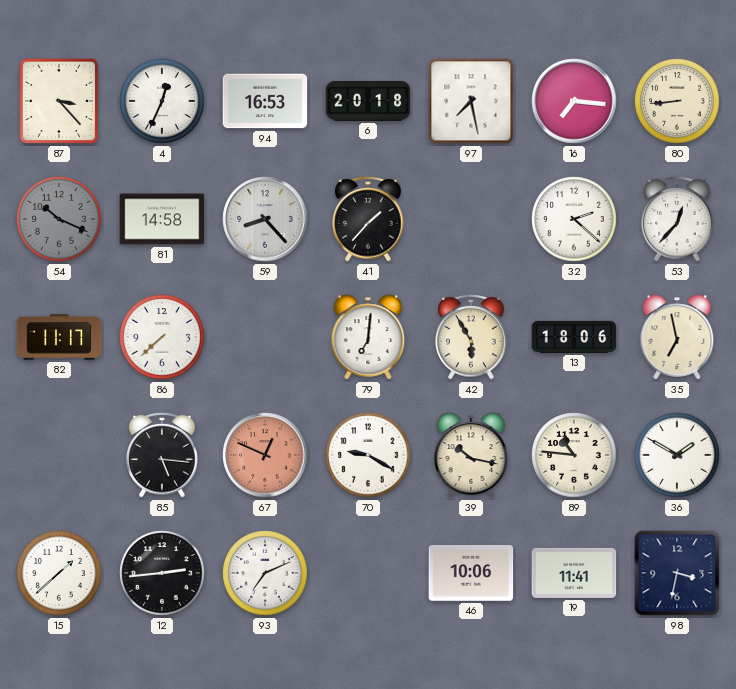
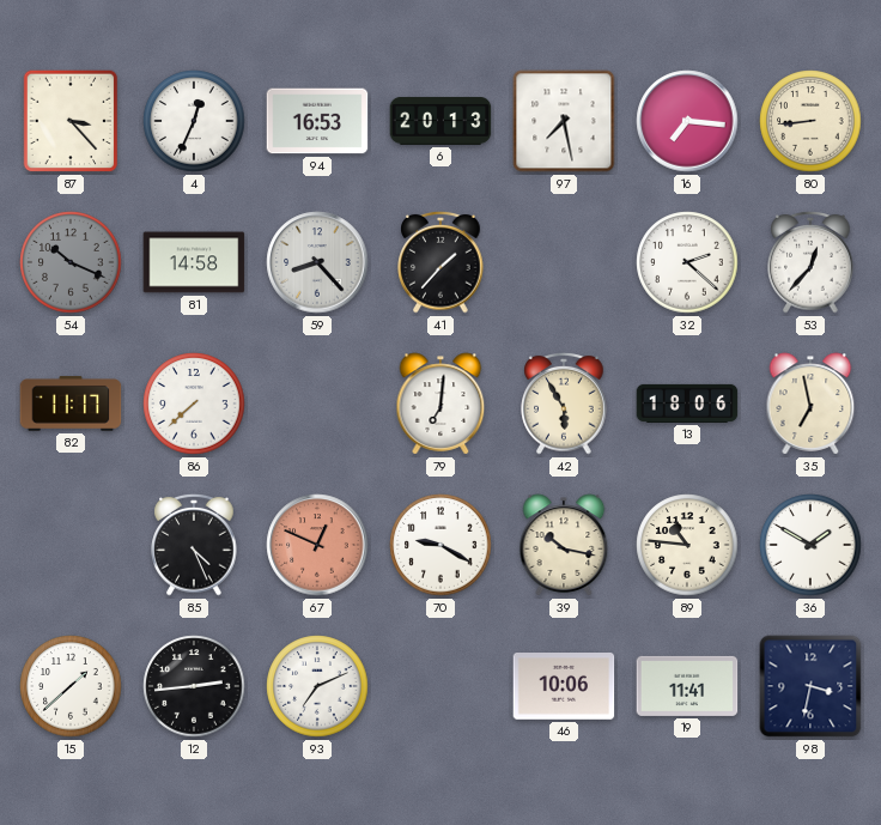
6: 20:18 -> 20:13
85: 5:16 -> 4:26
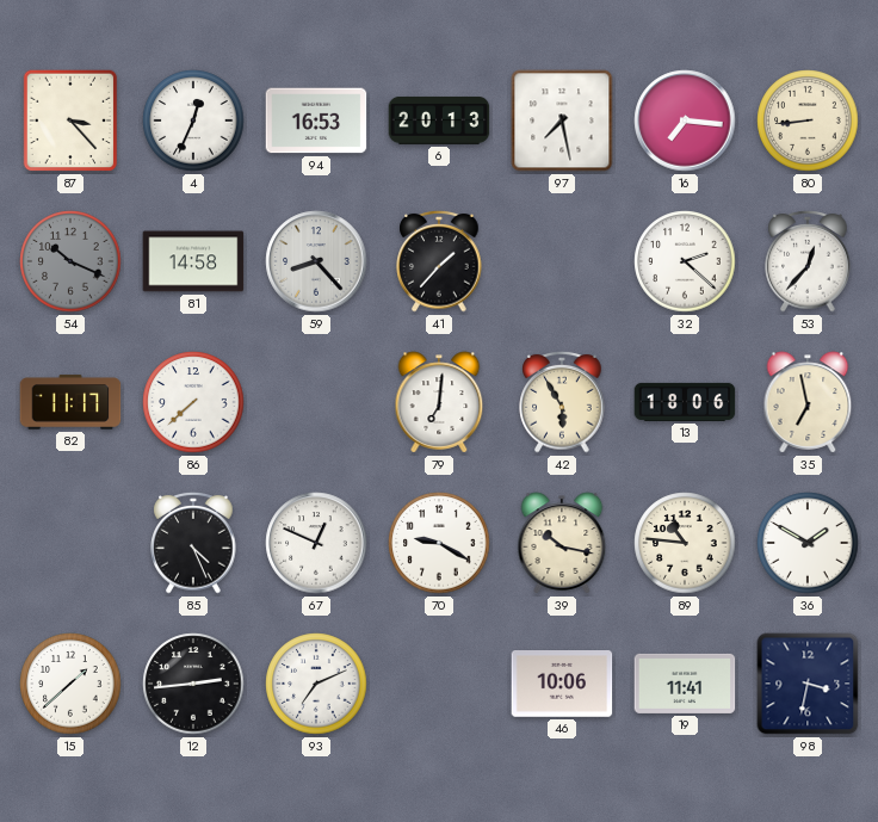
67 dial: salmon -> white
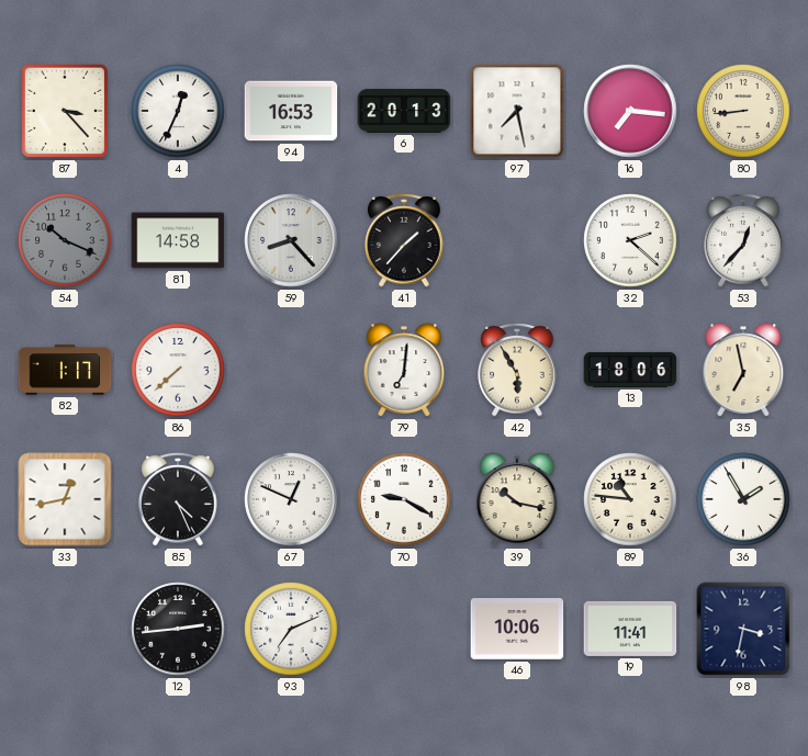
82: 11:17 -> 1:17
33: none -> 12:43
36: 1:50 -> 1:55
15: 1:38 -> none
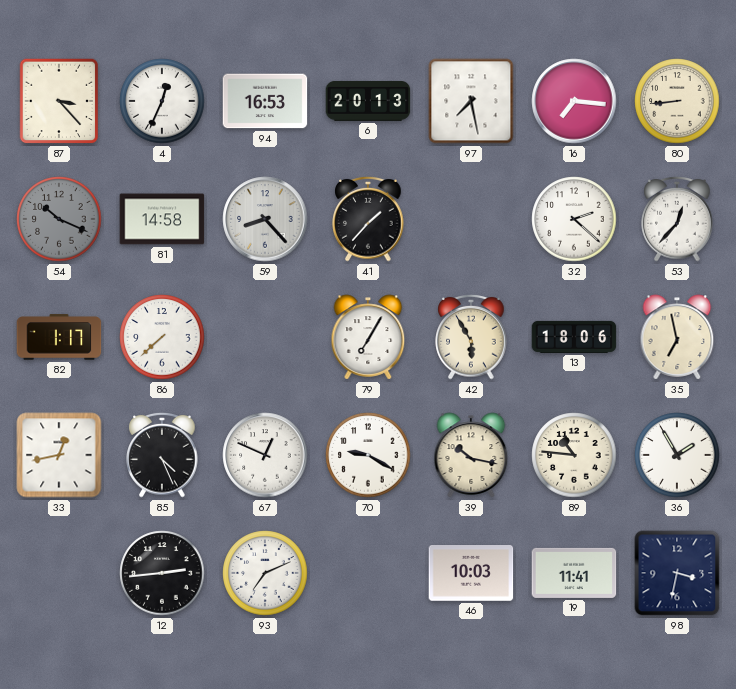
79: 7:01 -> 7:05
46: 10:06 -> 10:03
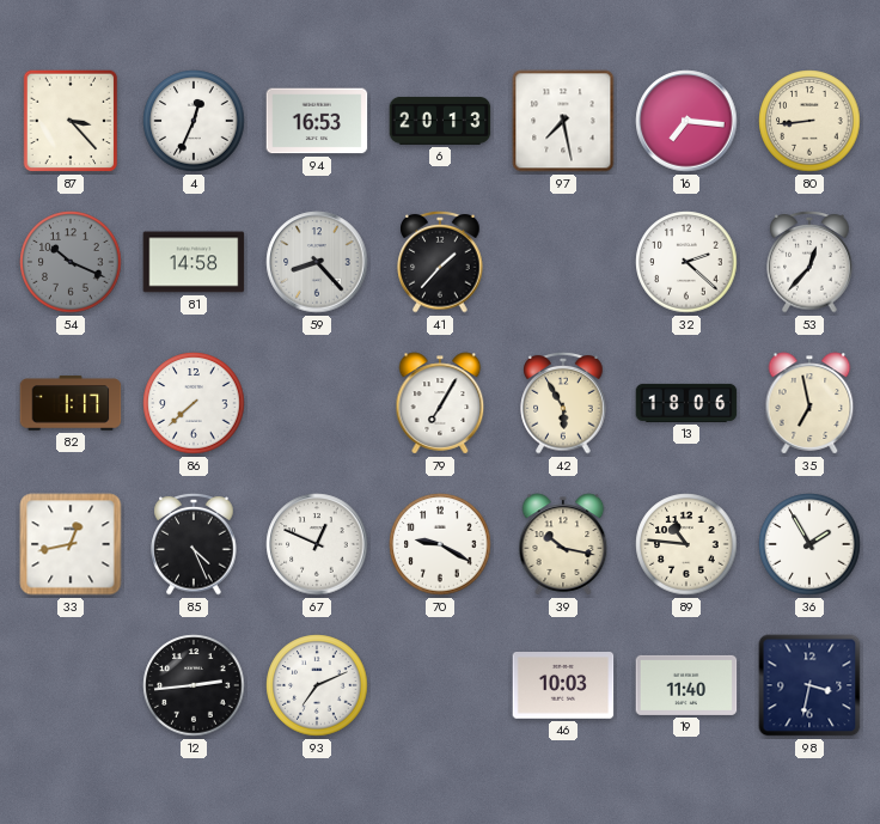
19: 11:41 -> 11:40
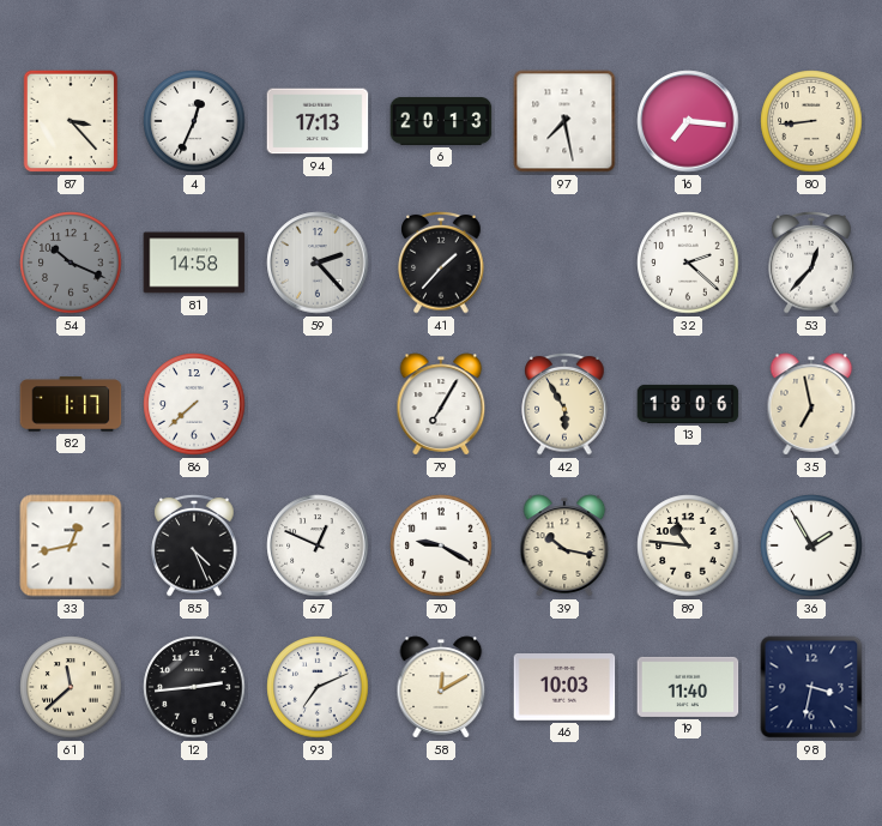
94: 16:53 -> 17:13
59: 8:23 -> 2:23
61: none -> 11:38
58: none -> 12:10
